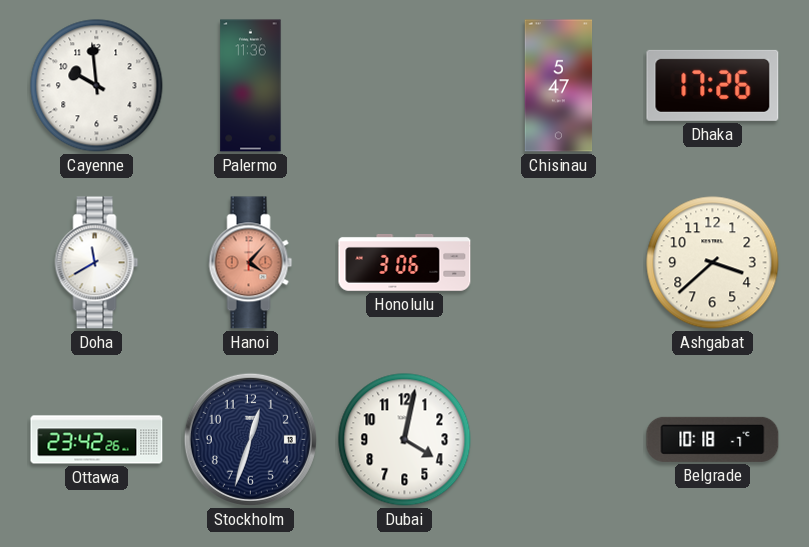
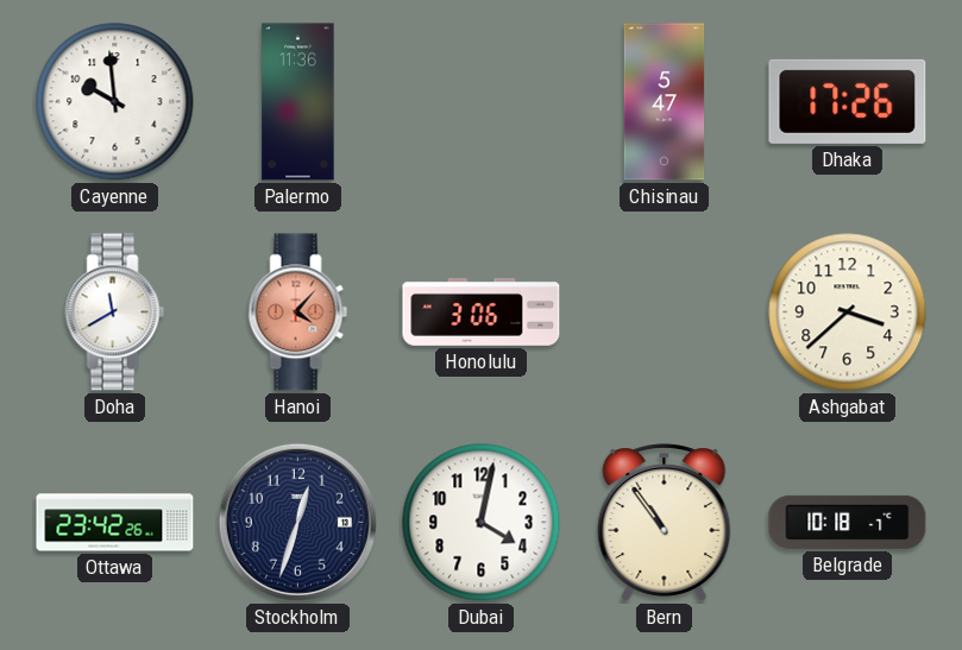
Bern: none -> 10:54
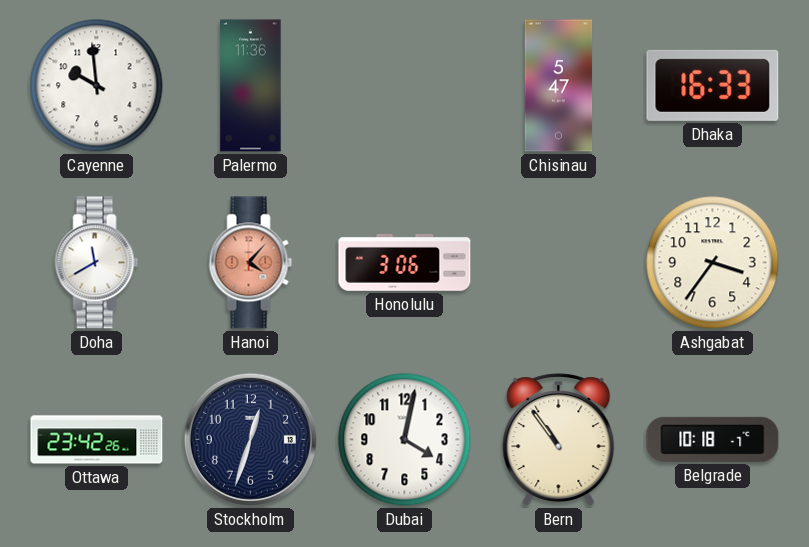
Dhaka: 17:26 -> 16:33
Ashgabat: 3:38 -> 3:36
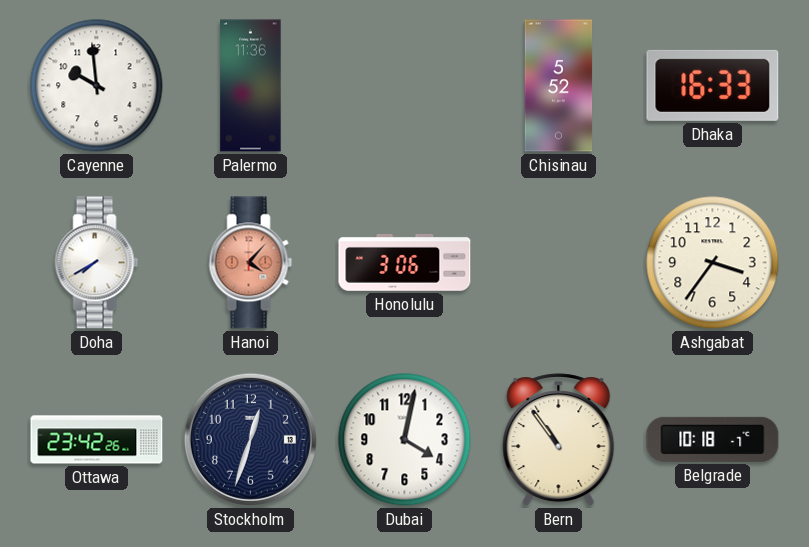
Chisinau: 5:47 -> 5:52
Doha: 11:40 -> 7:40
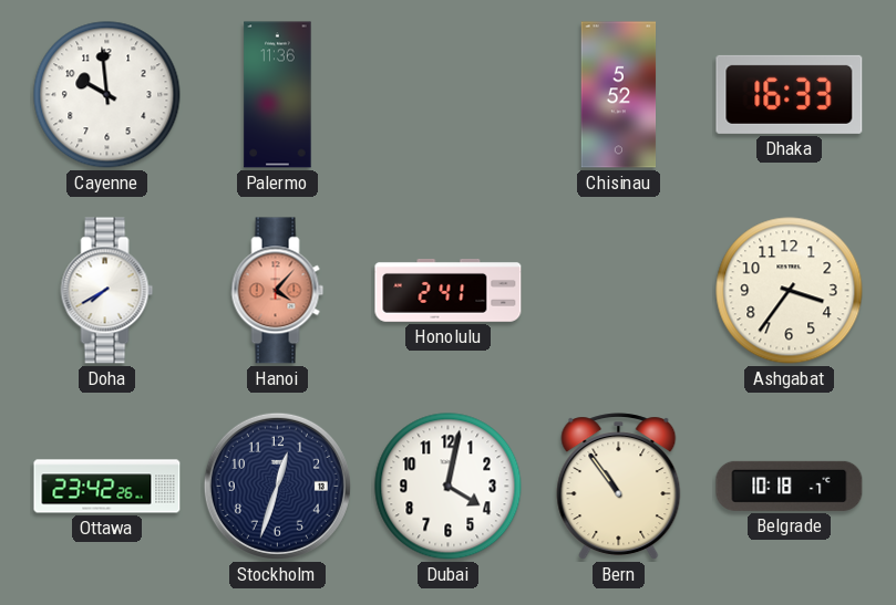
Honolulu: 3:06 -> 2:41
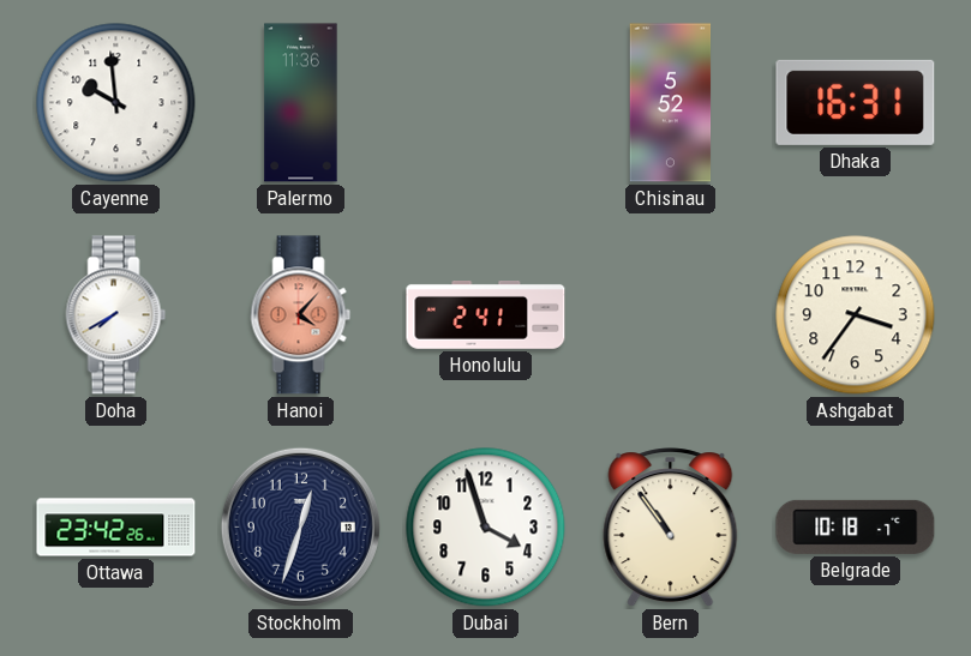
Dhaka: 16:33 -> 16:31
Dubai: 4:02 -> 3:57
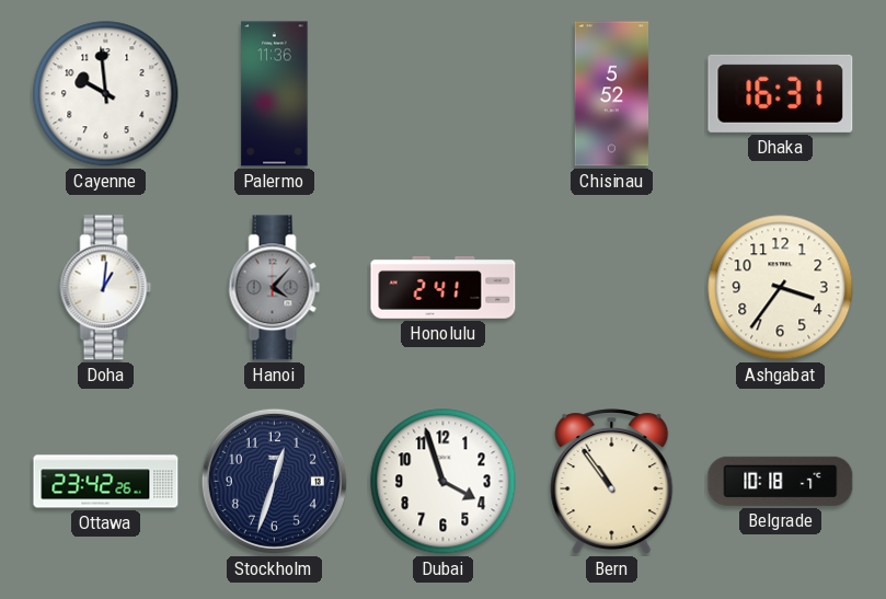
Doha: 7:40 -> 1:01
Hanoi dial: salmon -> grey
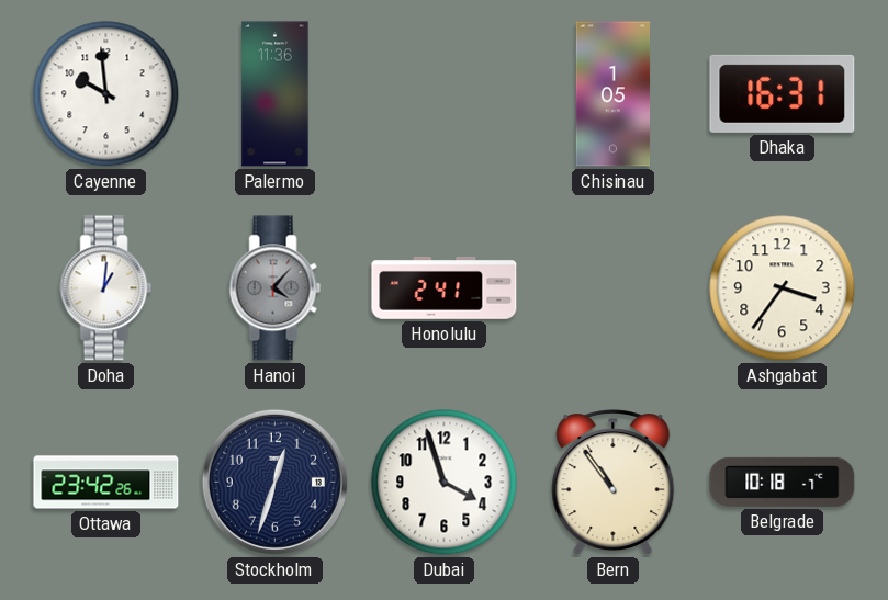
Chisinau: 5:52 -> 1:05
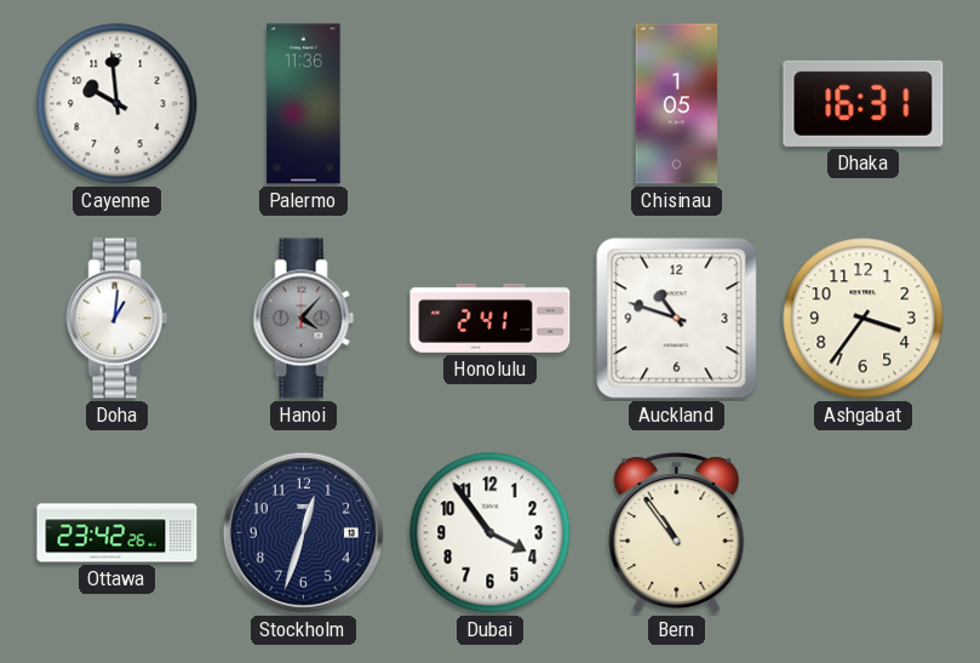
Auckland: none -> 10:48
Dubai: 3:57 -> 3:54
Belgrade: 10:18 -> none
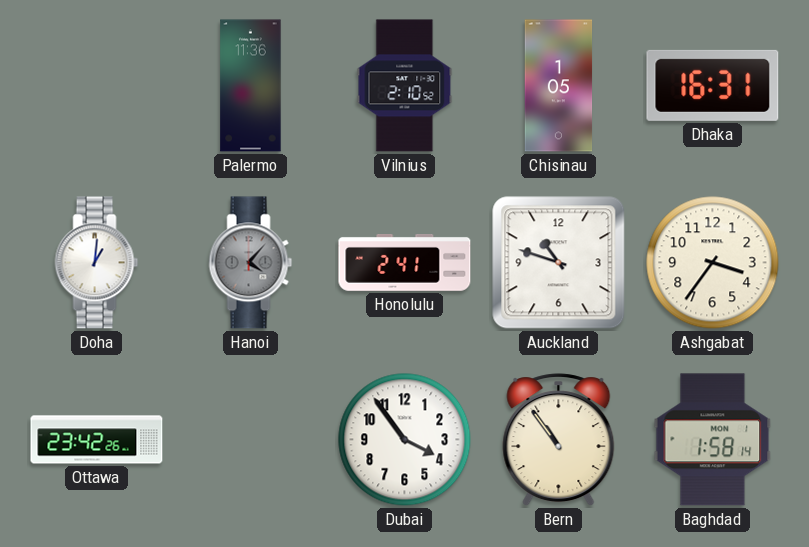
Cayenne: 9:59 -> none
Vilnius: none -> 2:10
Stockholm: 12:33 -> none
Baghdad: none -> 1:58
